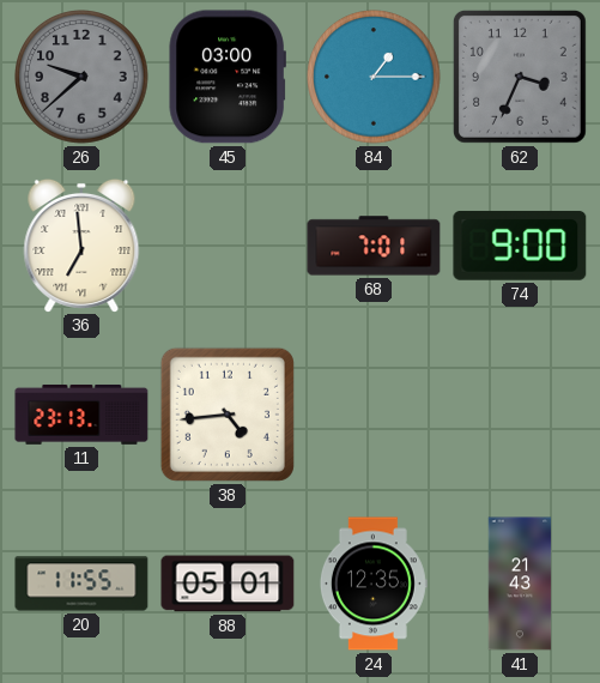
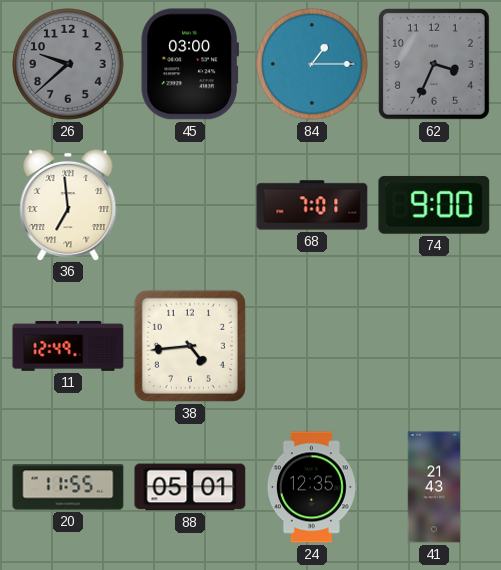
11: 23:13 -> 12:49
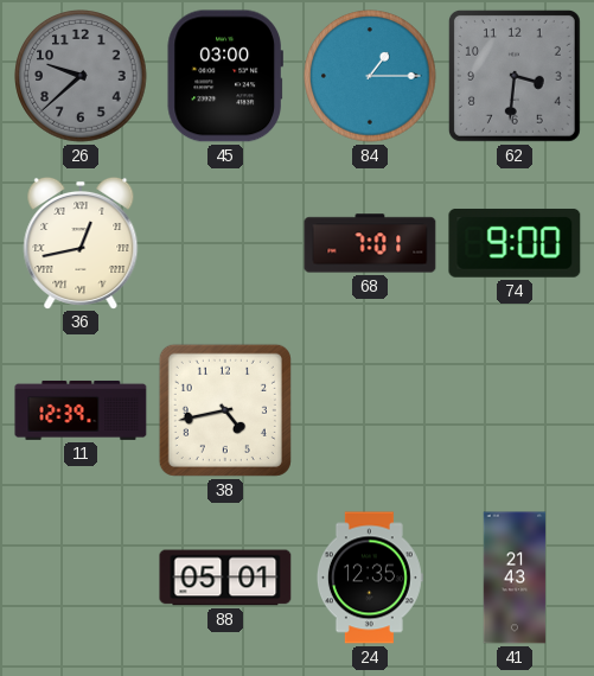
62: 3:34 -> 3:31
36: 6:59 -> 12:43
11: 12:49 -> 12:39
38: 4:44 -> 4:43
20: 11:55 -> none
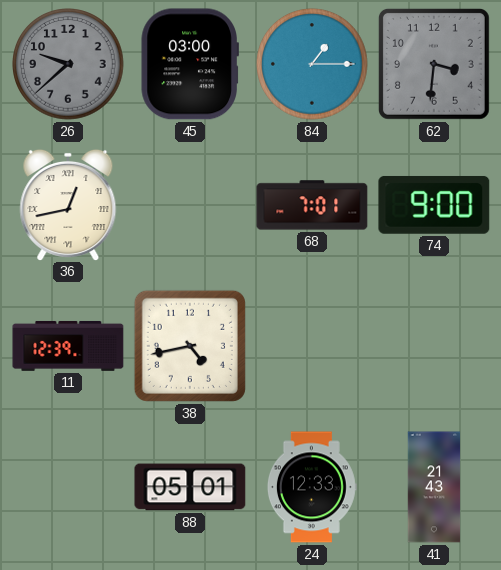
24: 12:35 -> 12:33
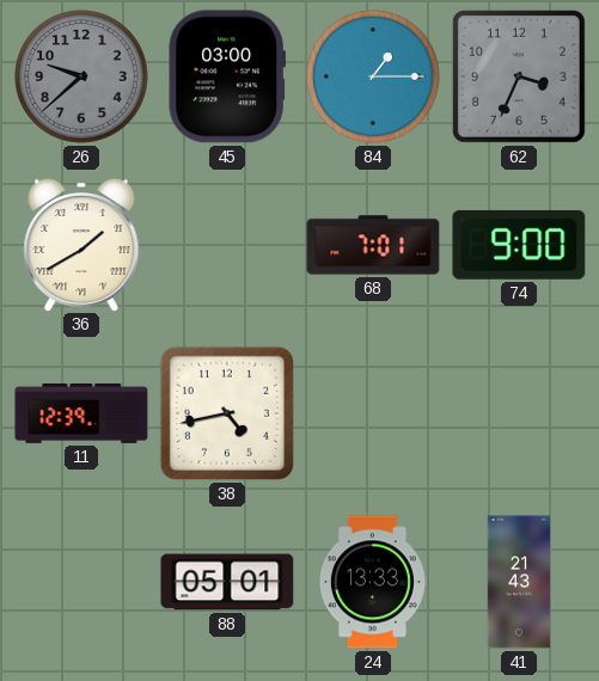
62: 3:31 -> 3:34
36: 12:43 -> 1:40
24: 12:33 -> 13:33
